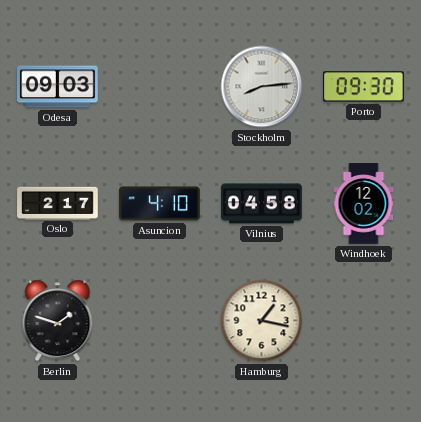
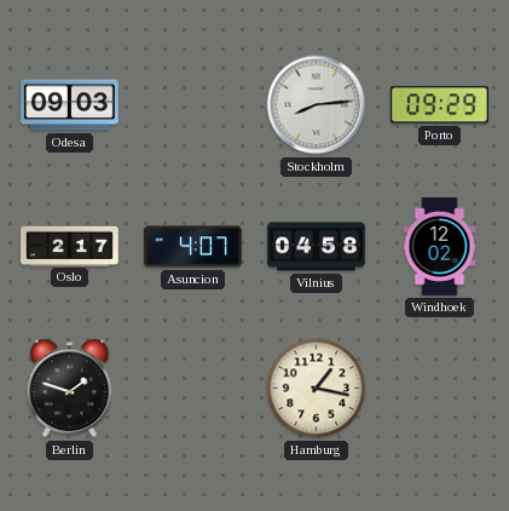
Porto: 09:30 -> 09:29
Asuncion: 4:10 -> 4:07
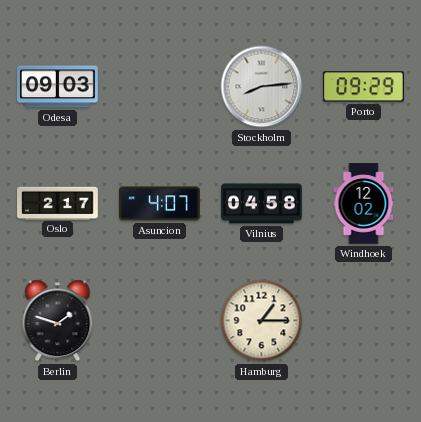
Hamburg: 1:17 -> 1:15
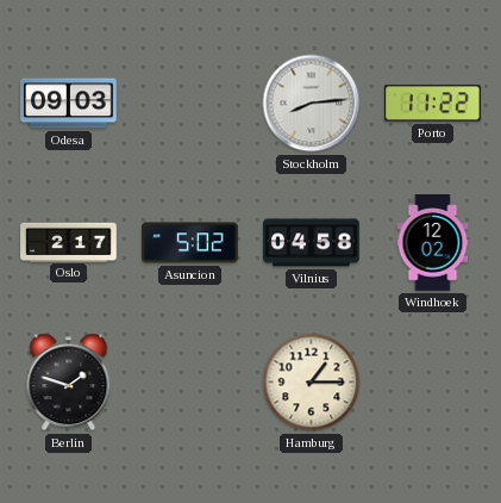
Porto: 09:29 -> 11:22
Asuncion: 4:07 -> 5:02
